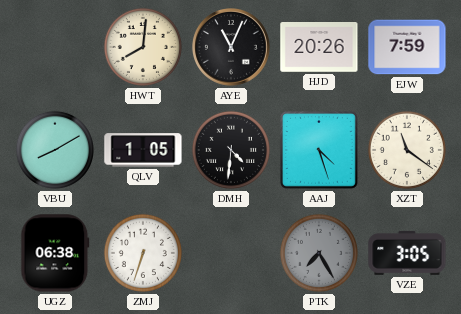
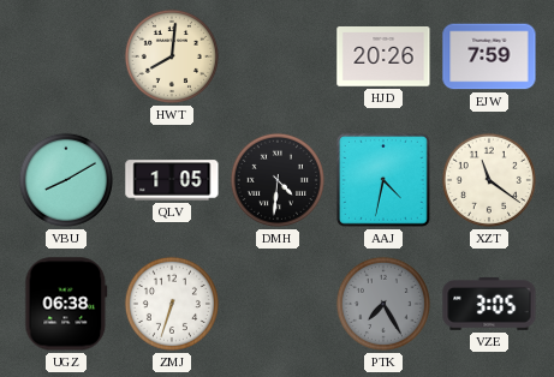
AYE: 11:04 -> none
AAJ: 4:27 -> 4:32
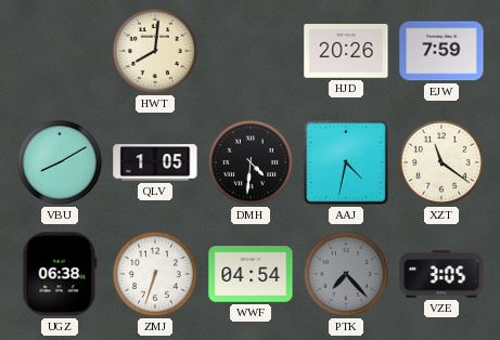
WWF: none -> 04:54
PTK: 7:25 -> 7:23
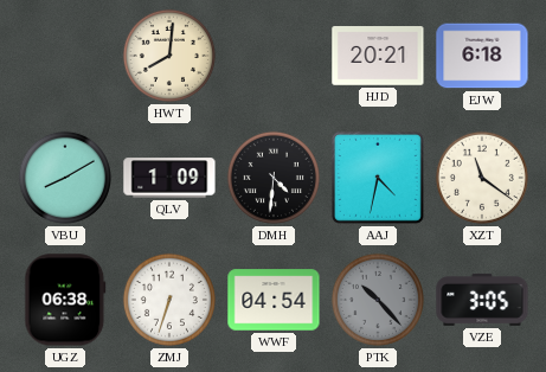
HJD: 20:26 -> 20:21
EJW: 7:59 -> 6:18
QLV: 1:05 -> 1:09
PTK: 7:23 -> 10:23
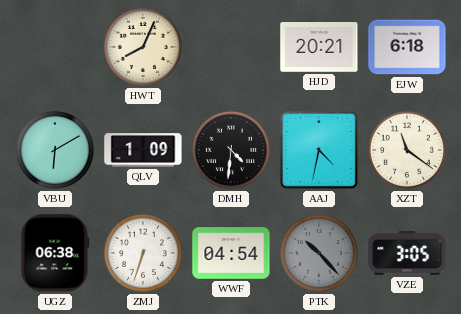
HWT: 8:01 -> 8:04
VBU: 8:10 -> 6:10
